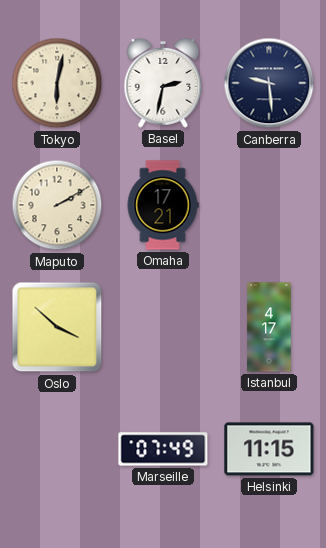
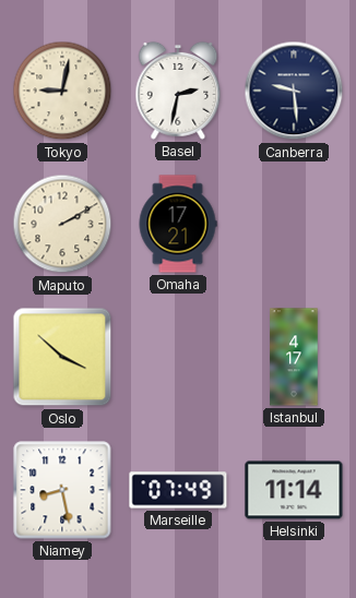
Tokyo: 6:02 -> 9:02
Niamey: none -> 8:28
Helsinki: 11:15 -> 11:14
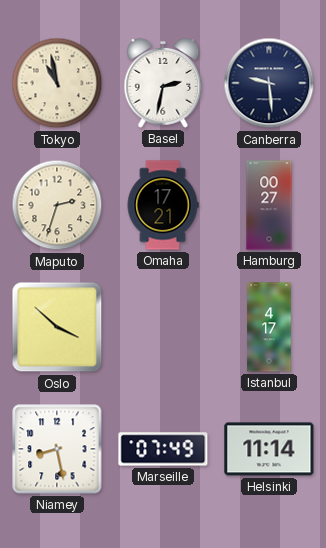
Tokyo: 9:02 -> 10:58
Maputo: 2:10 -> 2:33
Hamburg: none -> 00:27
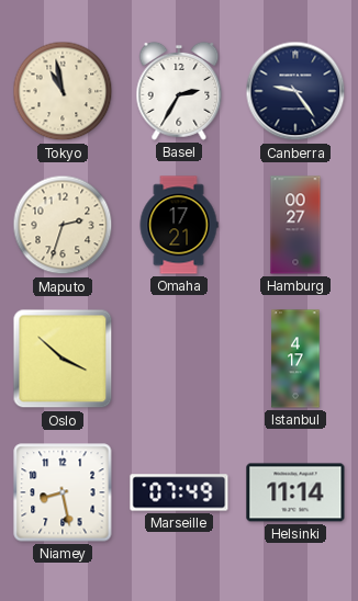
Basel: 2:32 -> 2:35
Canberra: 9:29 -> 9:24
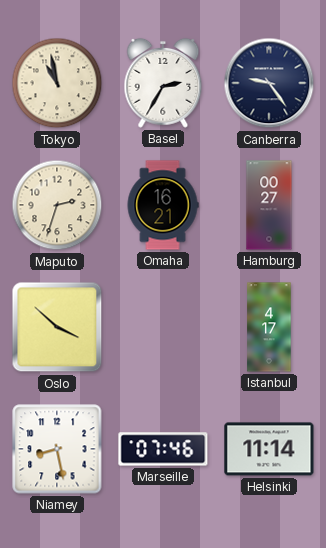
Omaha: 17:21 -> 16:21
Marseille: 07:49 -> 07:46
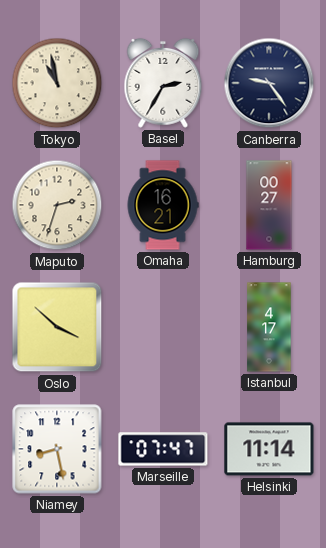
Marseille: 07:46 -> 07:47
